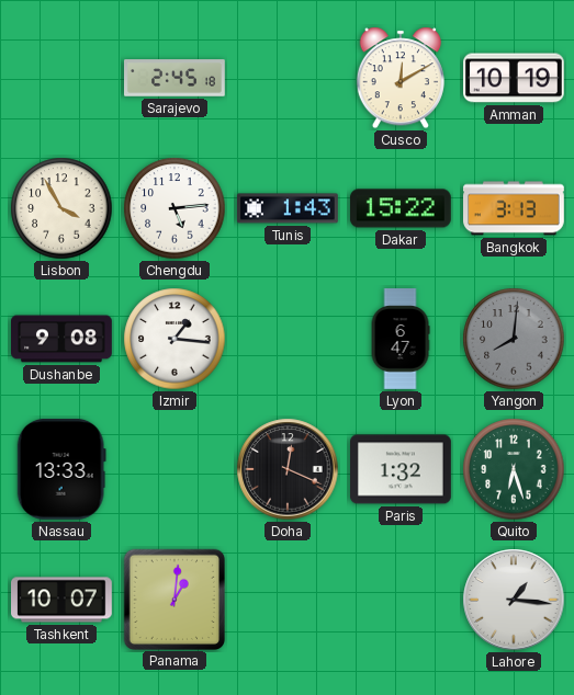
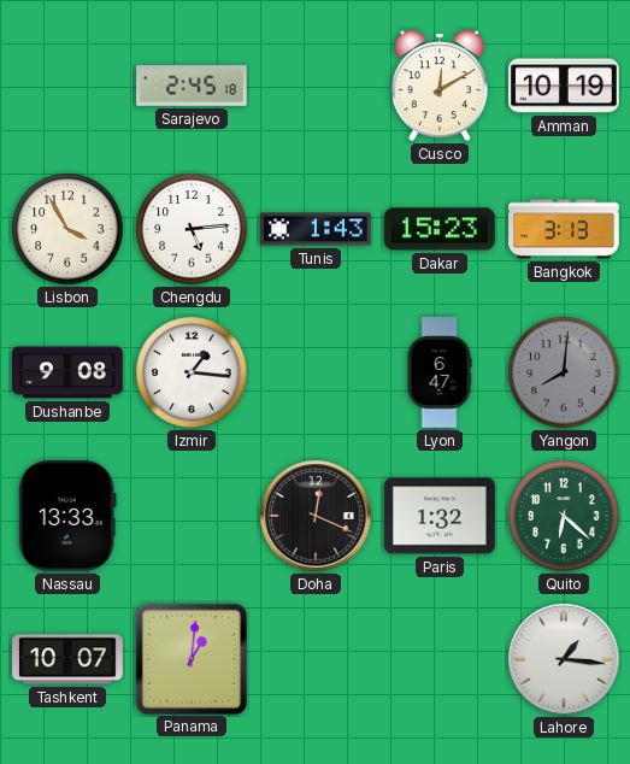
Dakar: 15:22 -> 15:23
Quito: 6:27 -> 6:22
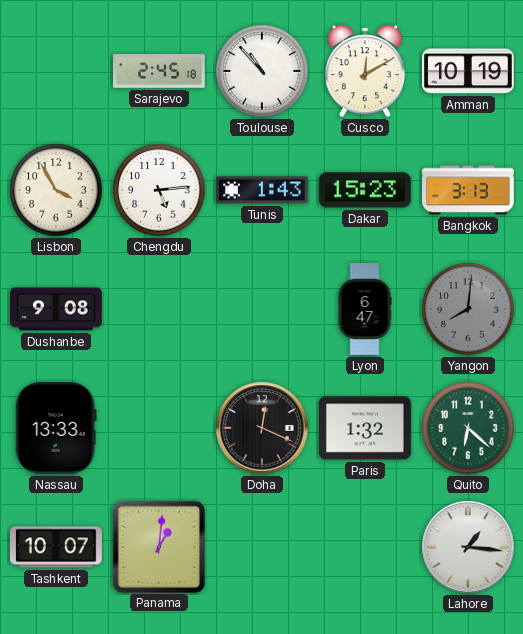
Toulouse: none -> 10:53
Izmir: 1:16 -> none
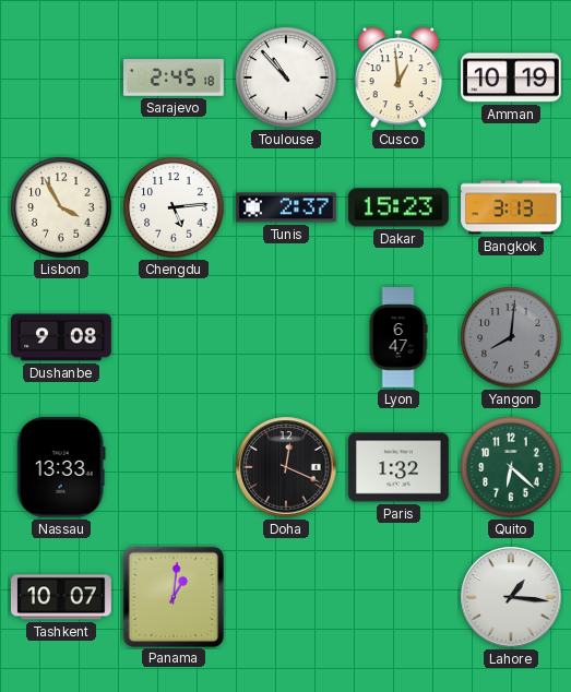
Cusco: 12:10 -> 12:59
Tunis: 1:43 -> 2:37
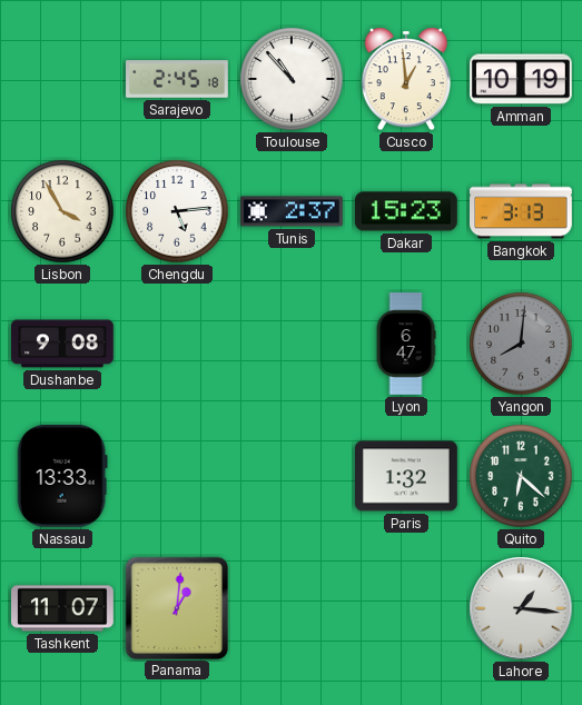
Doha: 12:19 -> none
Tashkent: 10:07 -> 11:07
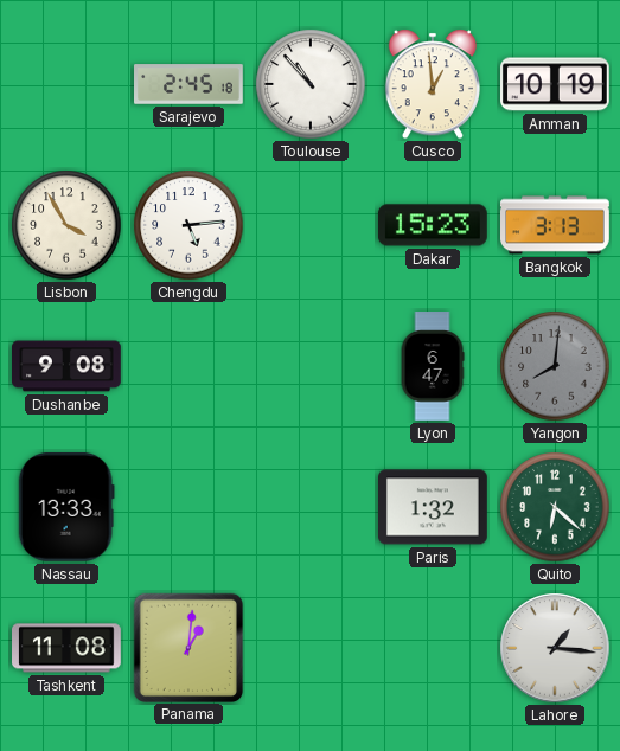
Tunis: 2:37 -> none
Tashkent: 11:07 -> 11:08
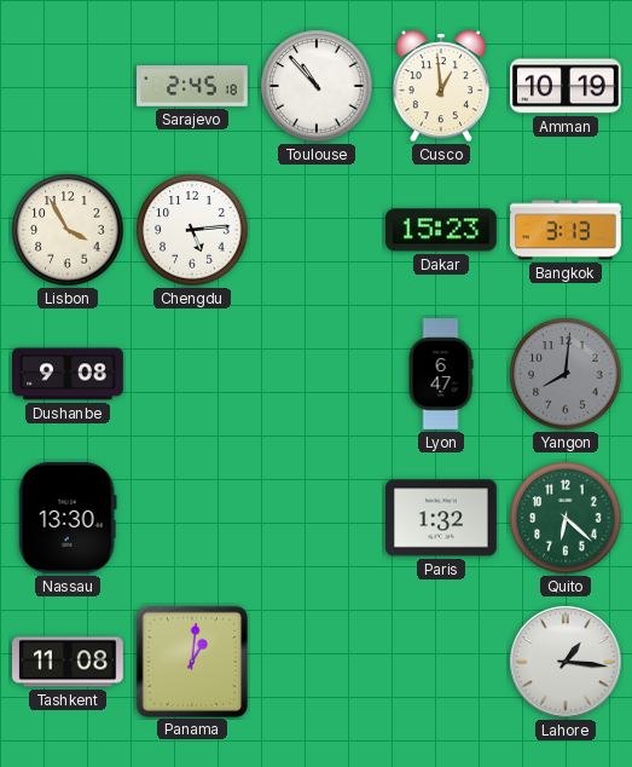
Nassau: 13:33 -> 13:30
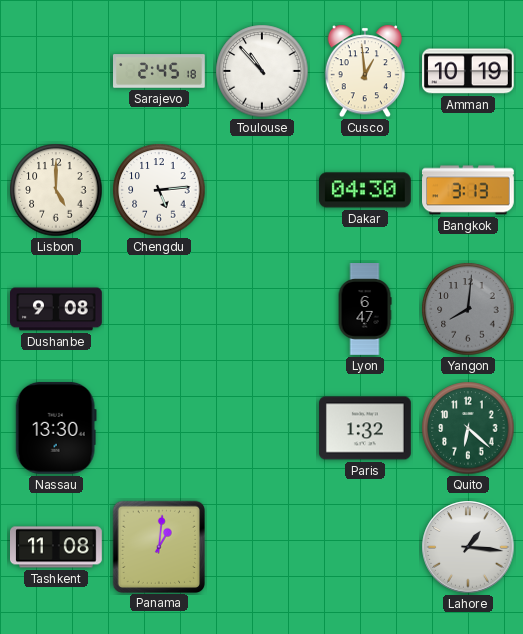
Lisbon: 3:55 -> 5:00
Dakar: 15:23 -> 04:30
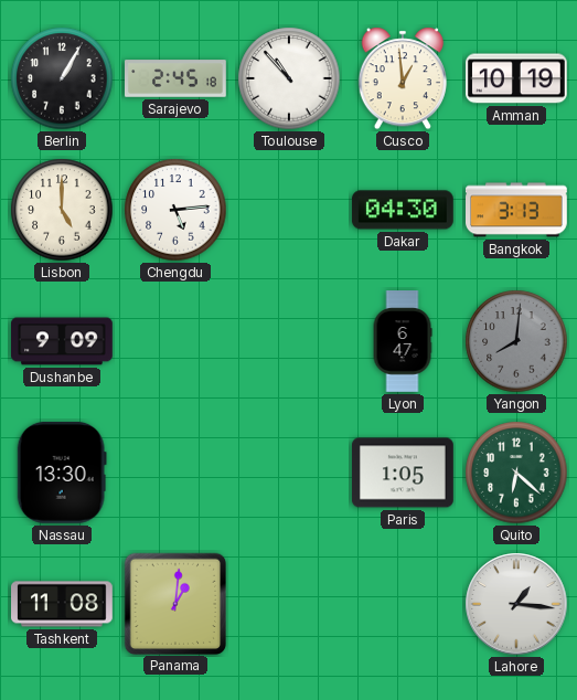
Berlin: none -> 1:05
Dushanbe: 9:08 -> 9:09
Paris: 1:32 -> 1:05
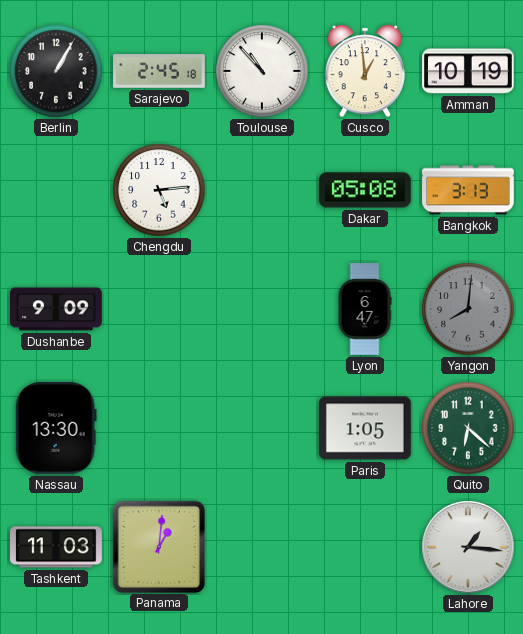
Lisbon: 5:00 -> none
Dakar: 04:30 -> 05:08
Tashkent: 11:08 -> 11:03
